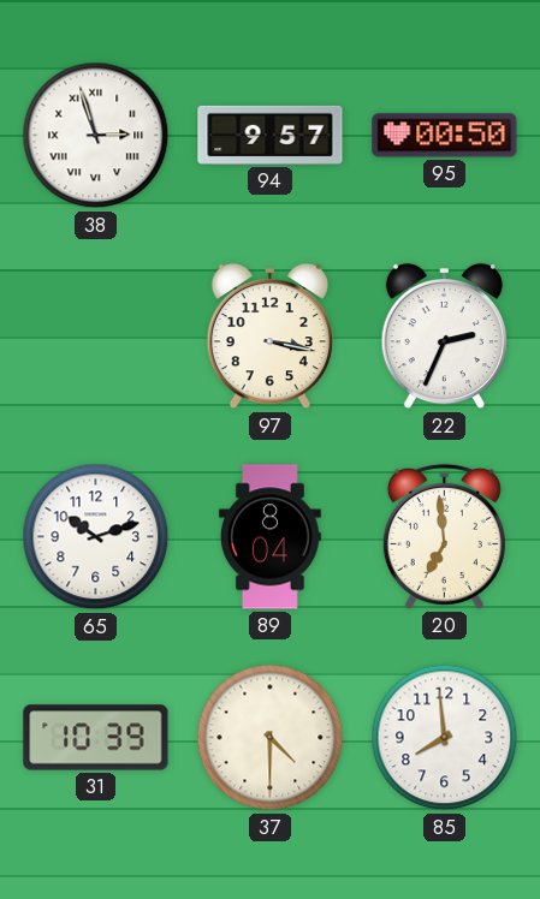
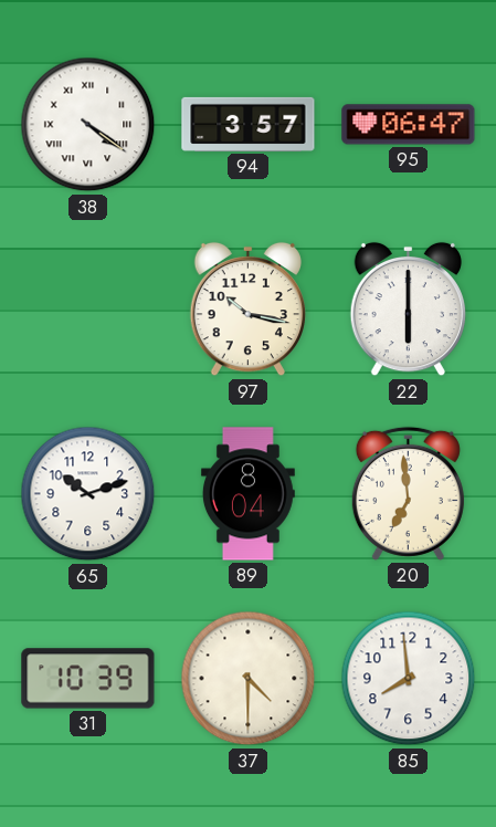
38: 2:57 -> 4:21
94: 9:57 -> 3:57
95: 00:50 -> 06:47
97: 3:17 -> 10:17
22: 2:34 -> 6:00
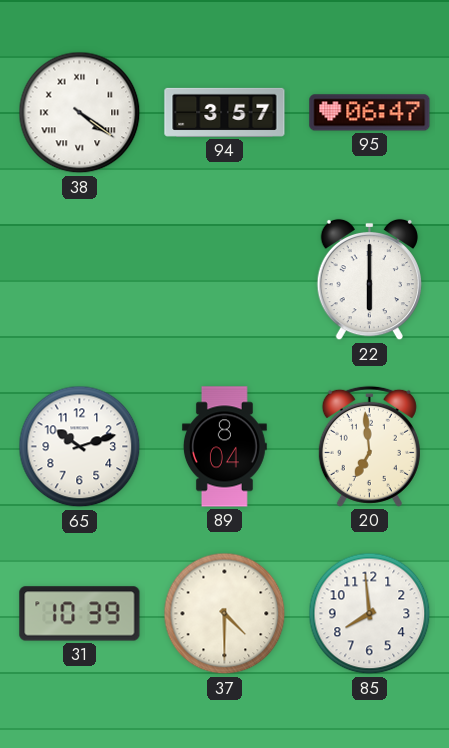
97: 10:17 -> none
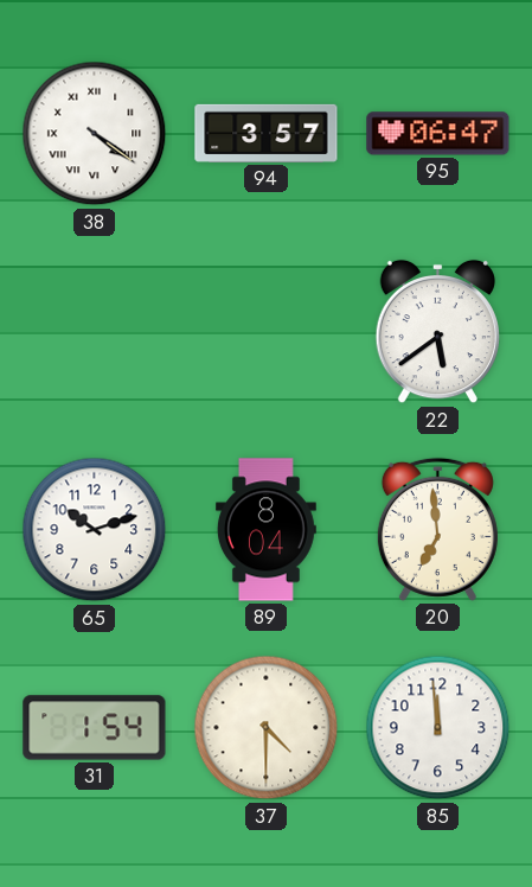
22: 6:00 -> 5:39
31: 10:39 -> 1:54
85: 7:59 -> 11:59
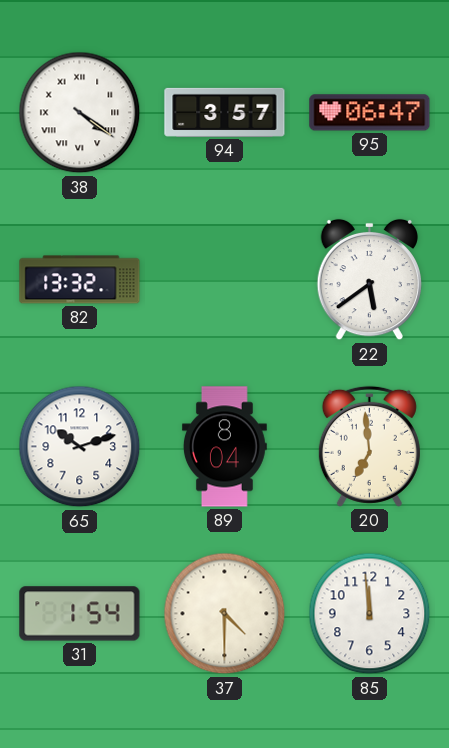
82: none -> 13:32
